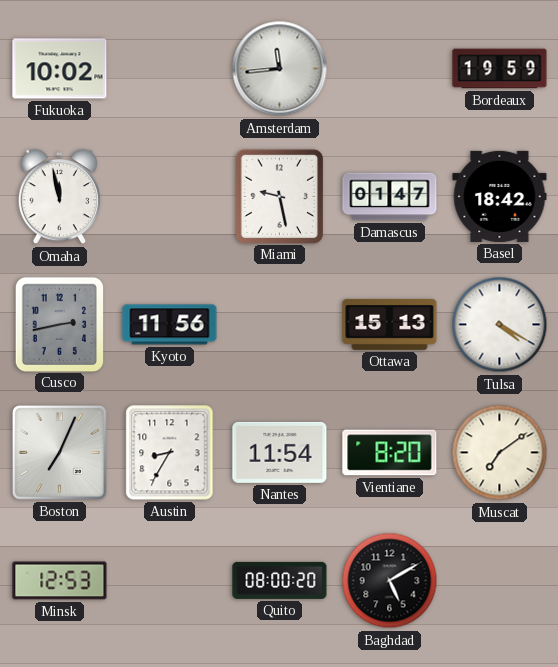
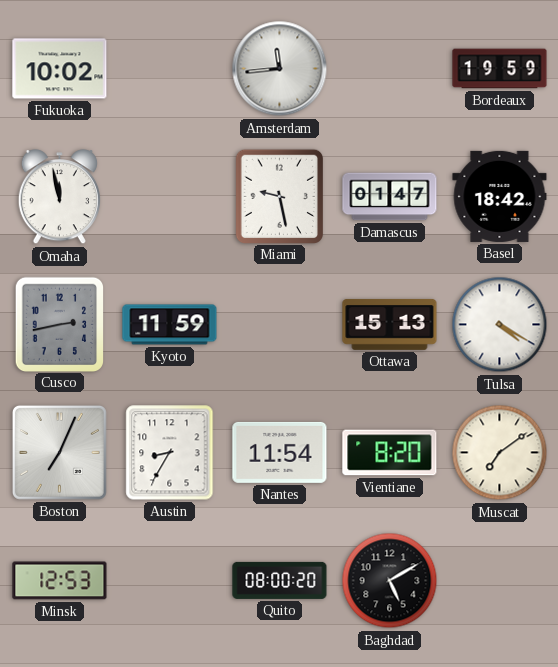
Kyoto: 11:56 -> 11:59
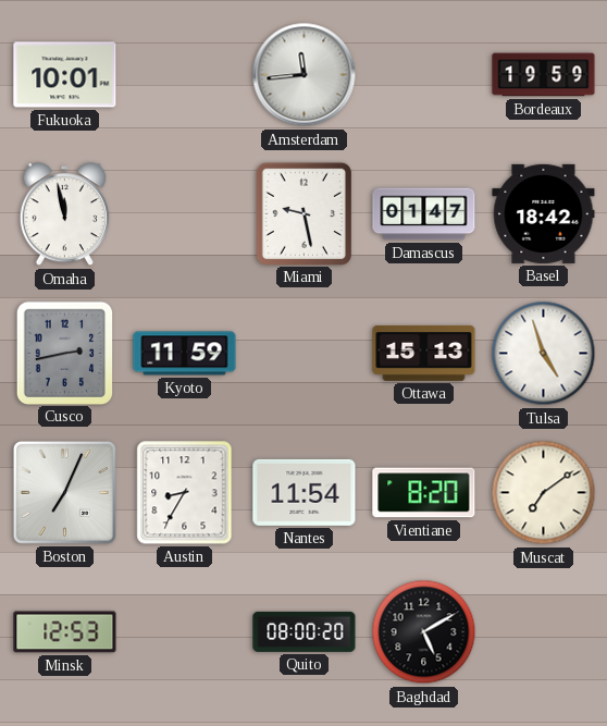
Fukuoka: 10:02 -> 10:01
Tulsa: 4:20 -> 4:57
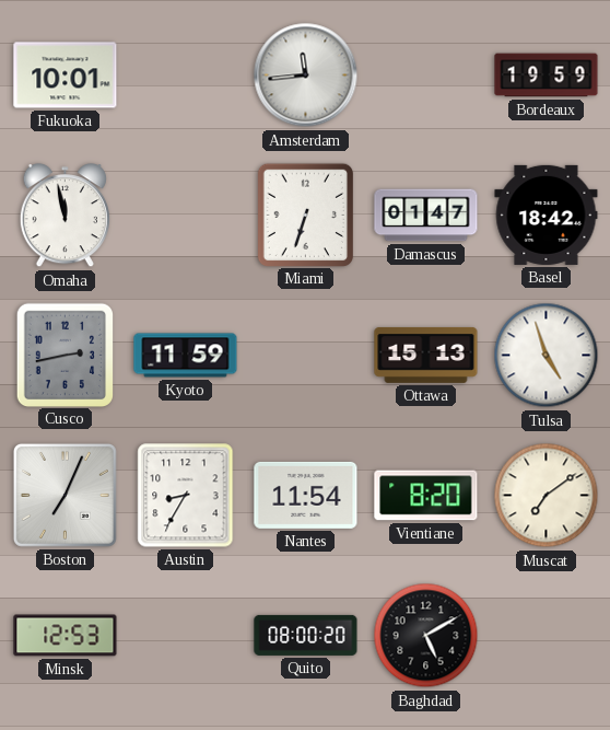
Miami: 9:28 -> 6:33
